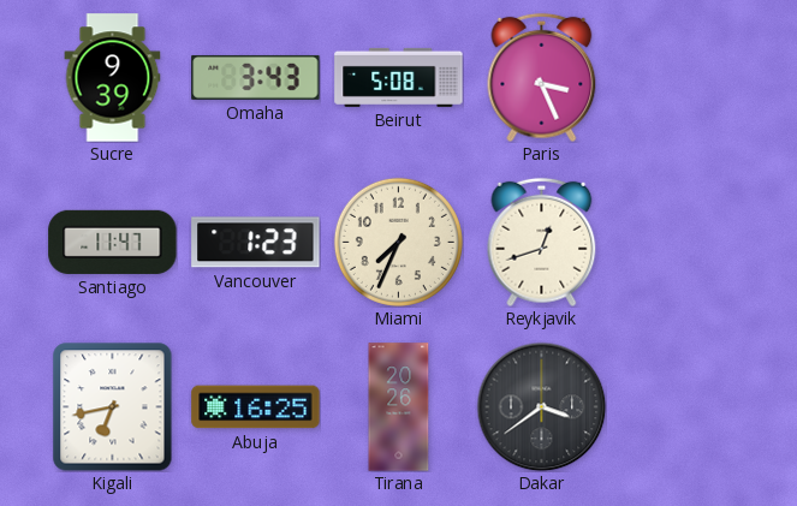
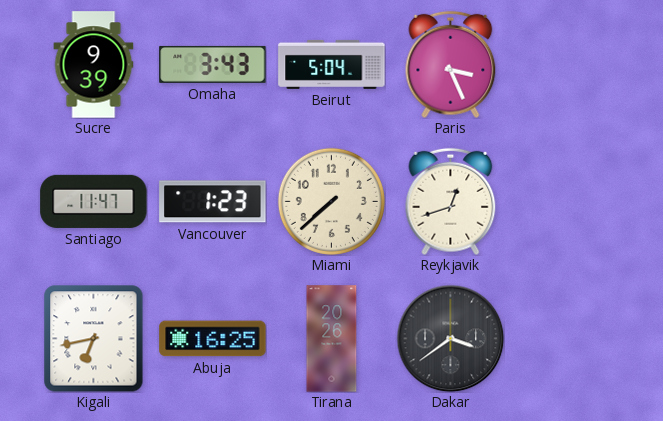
Beirut: 5:08 -> 5:04
Miami: 7:34 -> 7:38
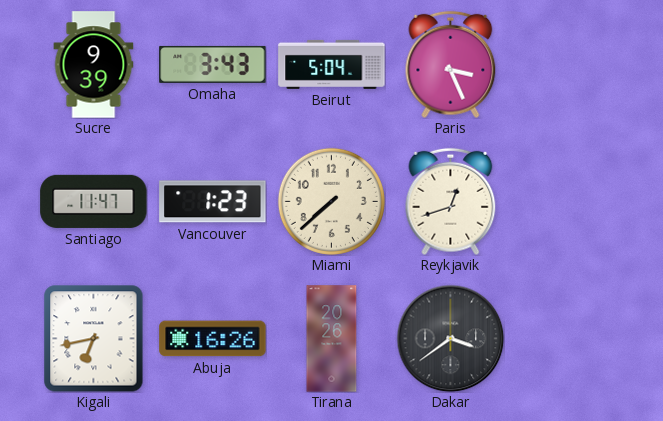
Abuja: 16:25 -> 16:26
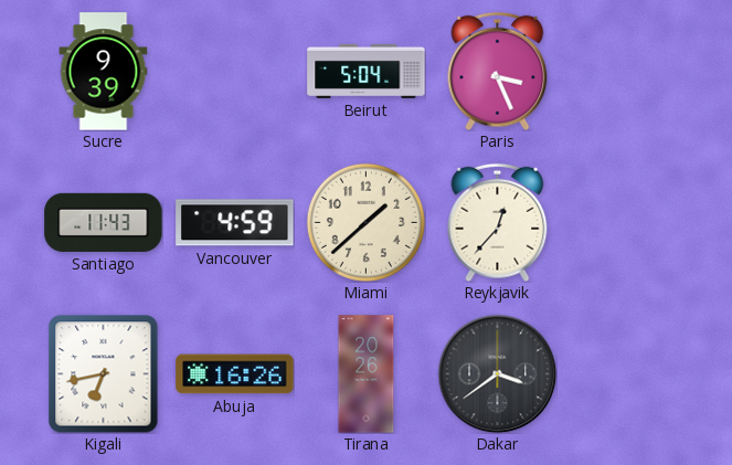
Omaha: 3:43 -> none
Santiago: 11:47 -> 11:43
Vancouver: 1:23 -> 4:59
Miami: 7:38 -> 1:38
Reykjavik: 12:42 -> 12:37
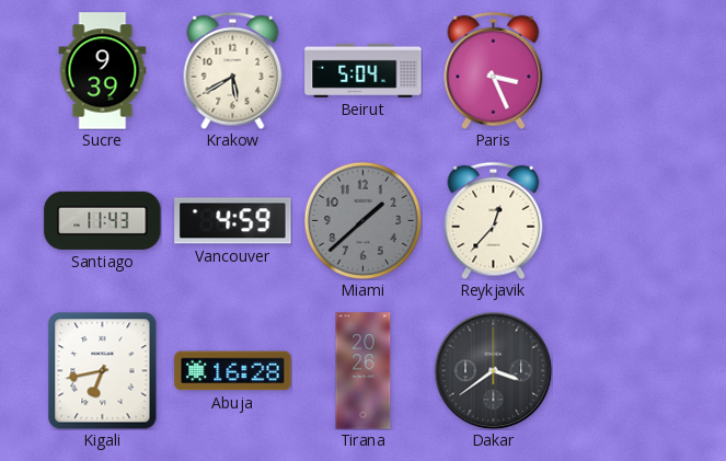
Krakow: none -> 5:40
Miami dial: cream -> grey
Abuja: 16:26 -> 16:28
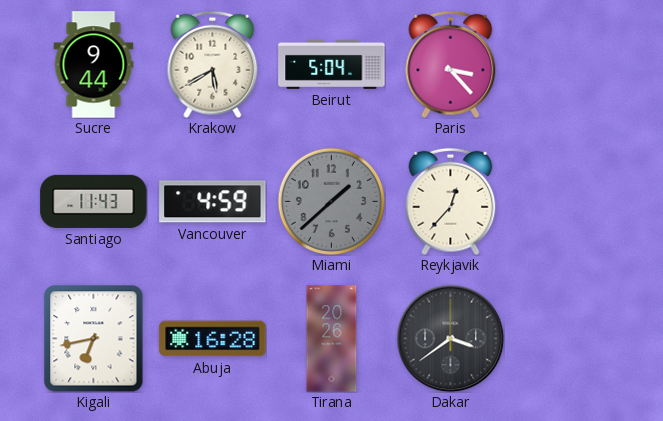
Sucre: 9:39 -> 9:44
Paris: 3:26 -> 3:23
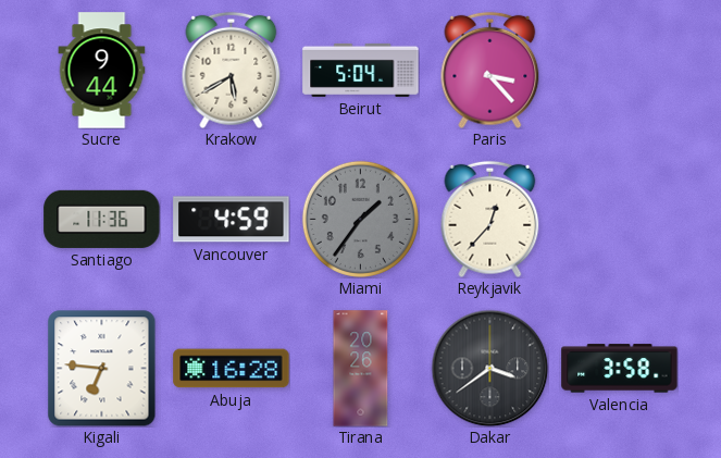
Santiago: 11:43 -> 11:36
Miami: 1:38 -> 1:36
Kigali: 6:43 -> 6:46
Valencia: none -> 3:58
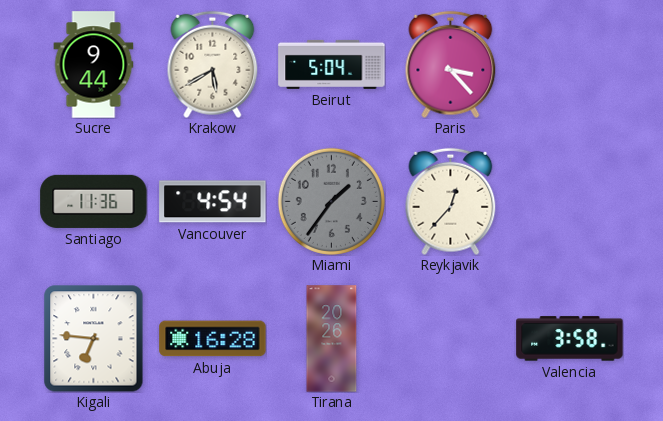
Vancouver: 4:59 -> 4:54
Dakar: 3:39 -> none
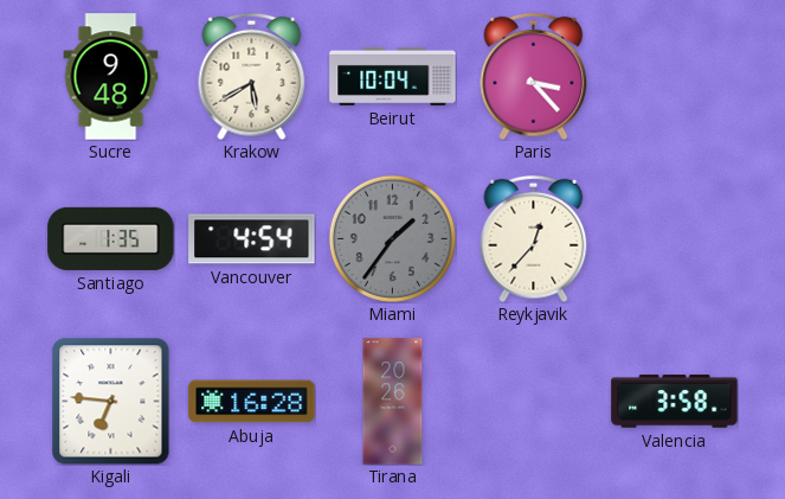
Sucre: 9:44 -> 9:48
Beirut: 5:04 -> 10:04
Santiago: 11:36 -> 1:35
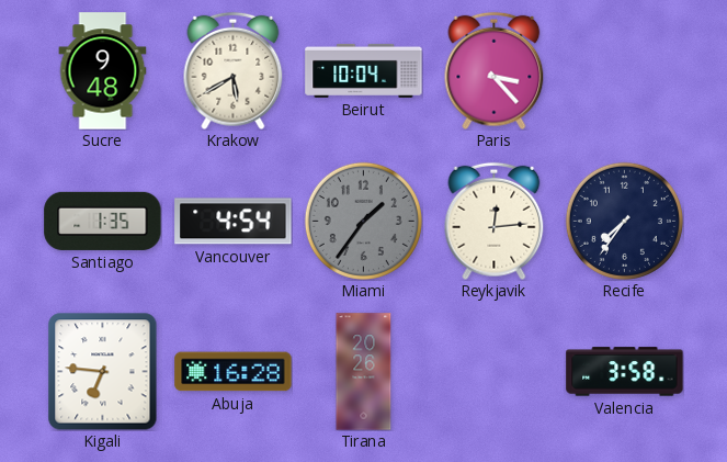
Reykjavik: 12:37 -> 12:14
Recife: none -> 7:36
